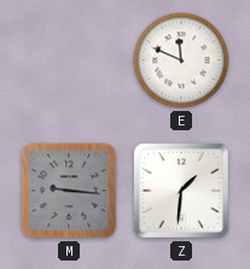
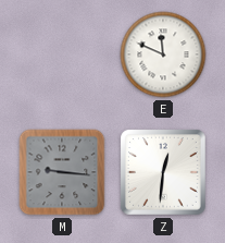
Z: 1:31 -> 12:31
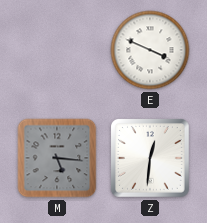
E: 11:49 -> 3:49
M: 9:16 -> 5:16
